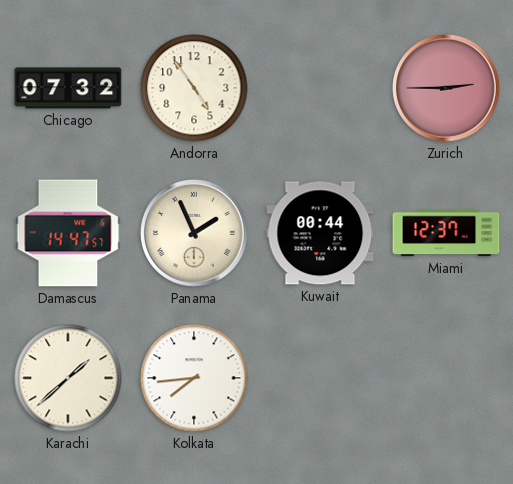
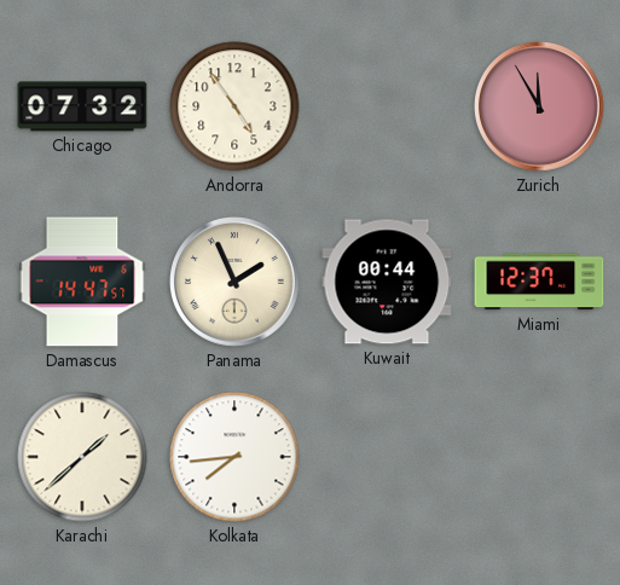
Zurich: 2:45 -> 11:55
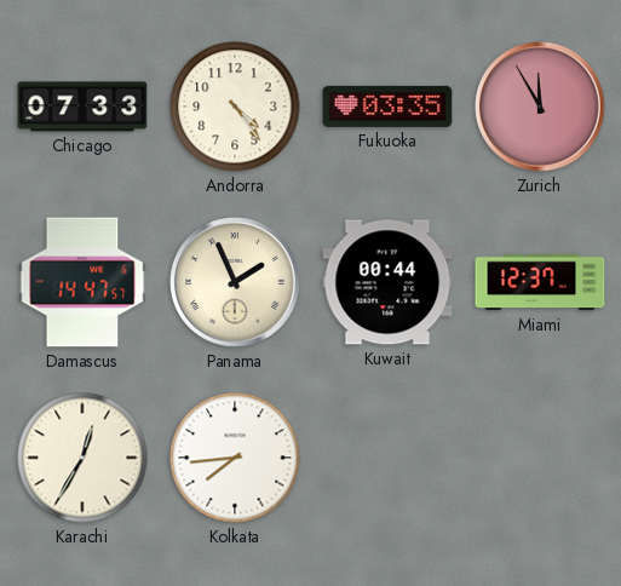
Chicago: 07:32 -> 07:33
Andorra: 4:54 -> 4:24
Fukuoka: none -> 03:35
Karachi: 1:38 -> 12:35
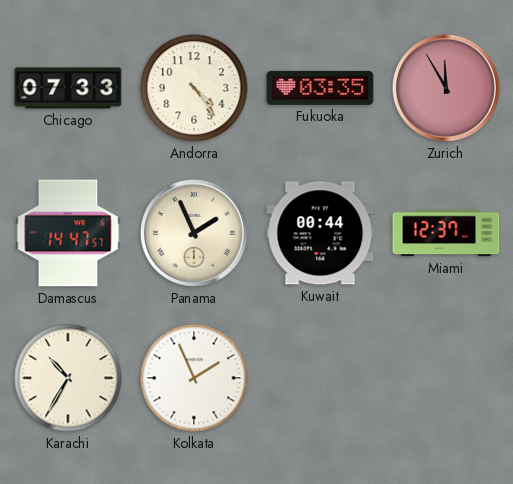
Karachi: 12:35 -> 10:35
Kolkata: 7:44 -> 1:56
